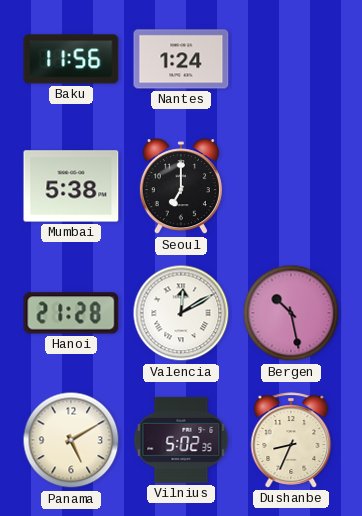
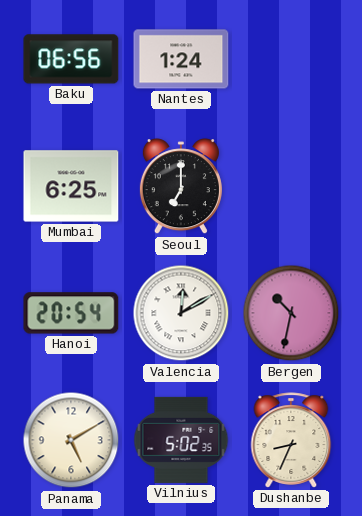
Baku: 11:56 -> 06:56
Mumbai: 5:38 -> 6:25
Hanoi: 21:28 -> 20:54
Bergen: 10:28 -> 10:32
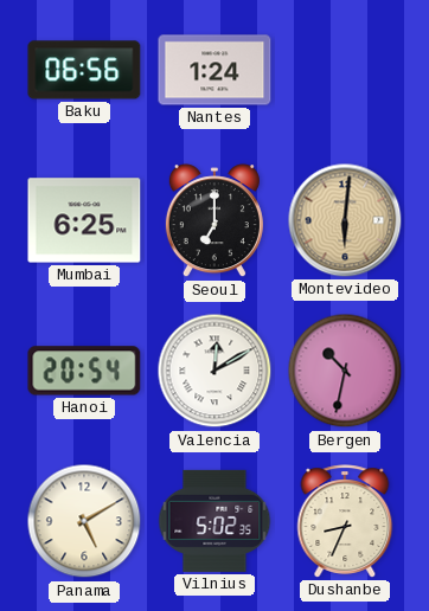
Montevideo: none -> 6:01
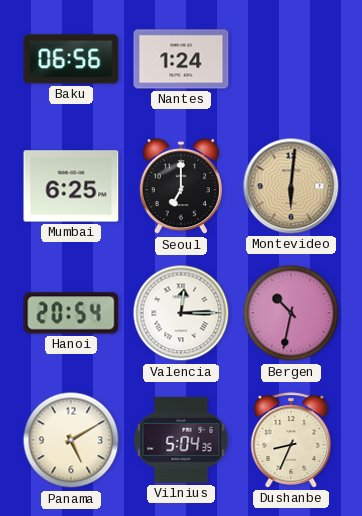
Valencia: 12:10 -> 12:15
Vilnius: 5:02 -> 5:04
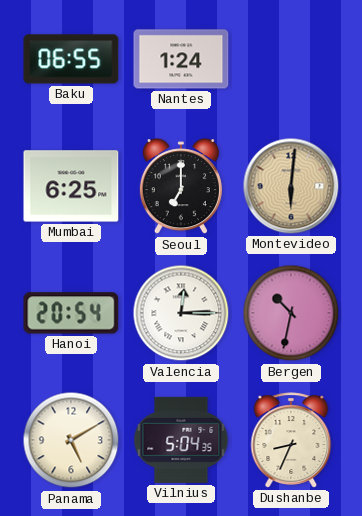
Baku: 06:56 -> 06:55
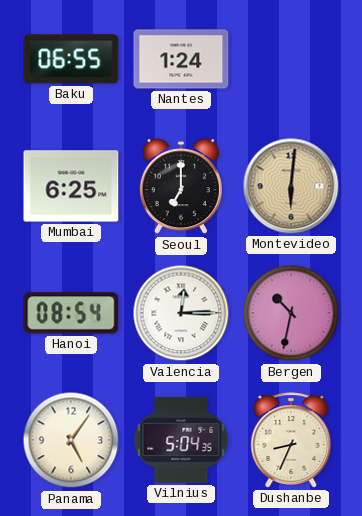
Hanoi: 20:54 -> 08:54
Panama: 5:10 -> 5:06
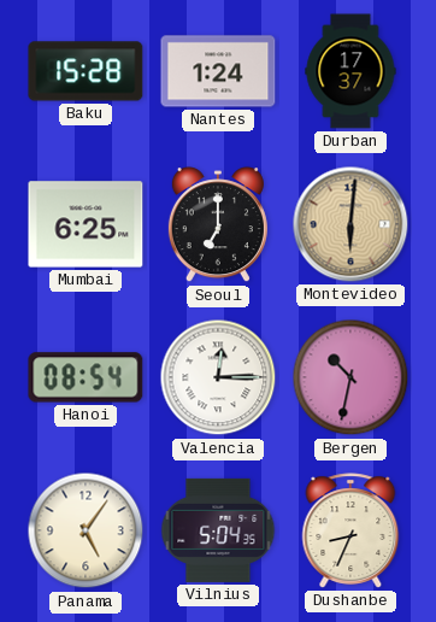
Baku: 06:55 -> 15:28
Durban: none -> 17:37
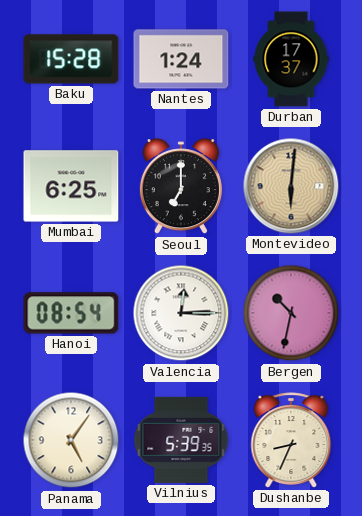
Vilnius: 5:04 -> 5:39
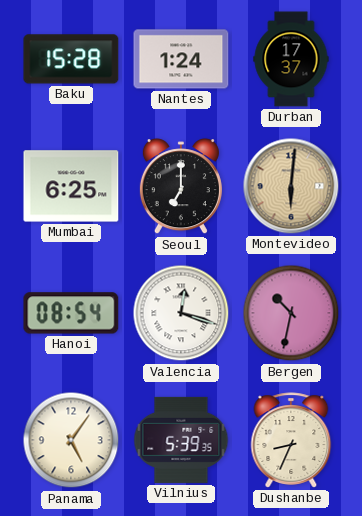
Valencia: 12:15 -> 12:18
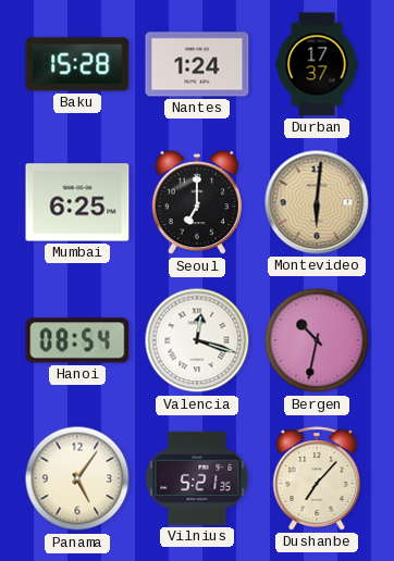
Vilnius: 5:39 -> 5:21
Dushanbe: 8:34 -> 7:07
